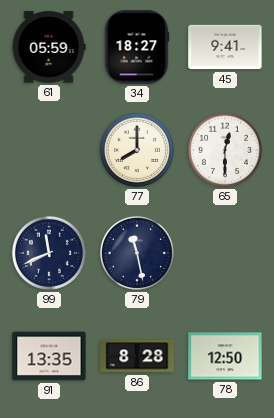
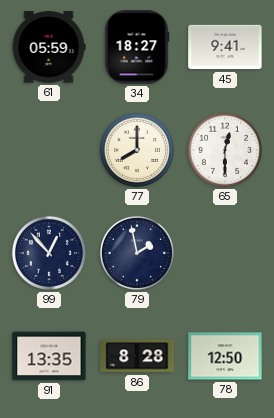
99: 11:41 -> 12:53
79: 11:28 -> 1:58
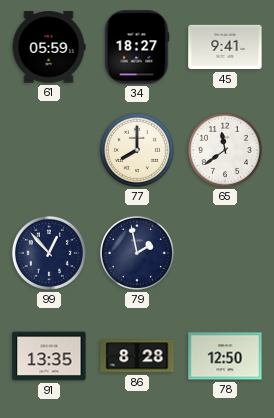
65: 12:30 -> 11:39
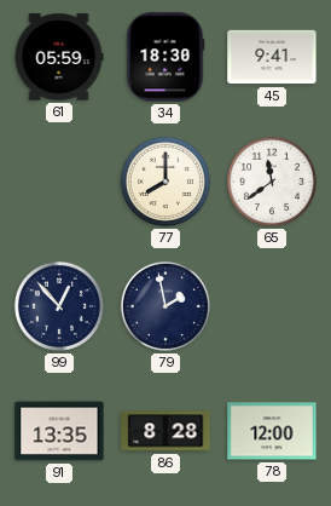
34: 18:27 -> 18:30
78: 12:50 -> 12:00
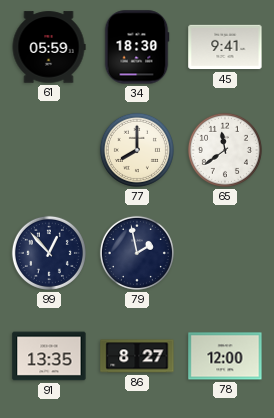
86: 8:28 -> 8:27
